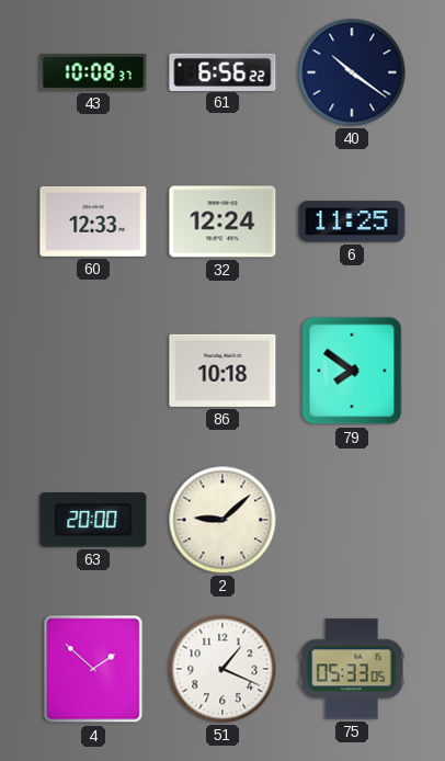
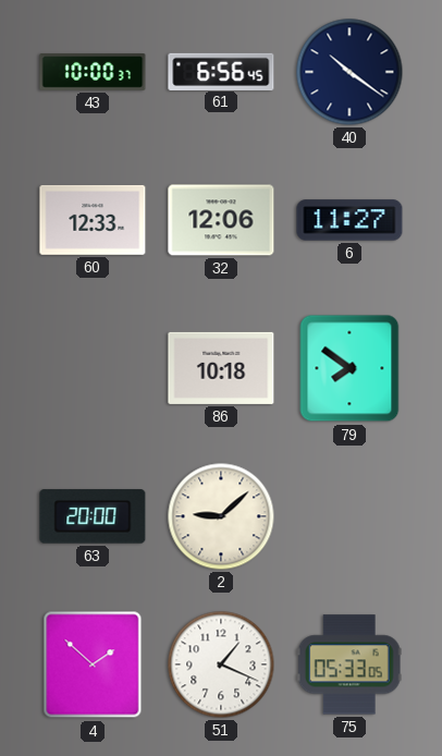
43: 10:08 -> 10:00
61: 6:56:22 -> 6:56:45
32: 12:24 -> 12:06
6: 11:25 -> 11:27
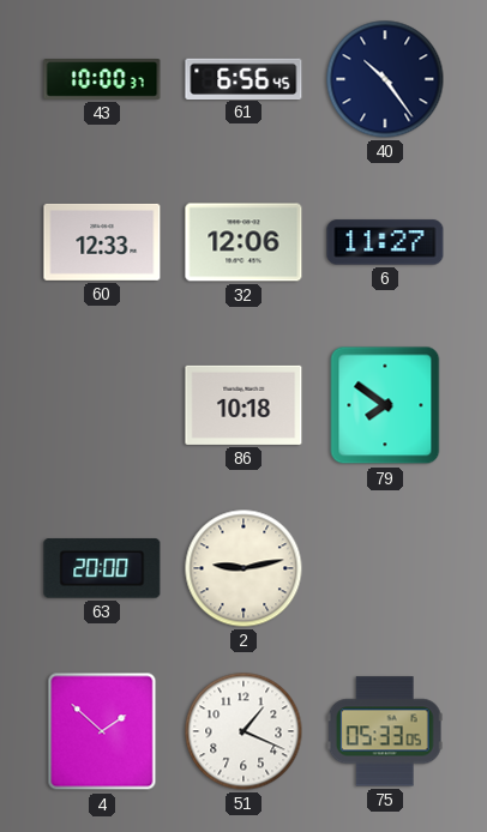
40: 10:21 -> 10:24
2: 9:08 -> 9:13
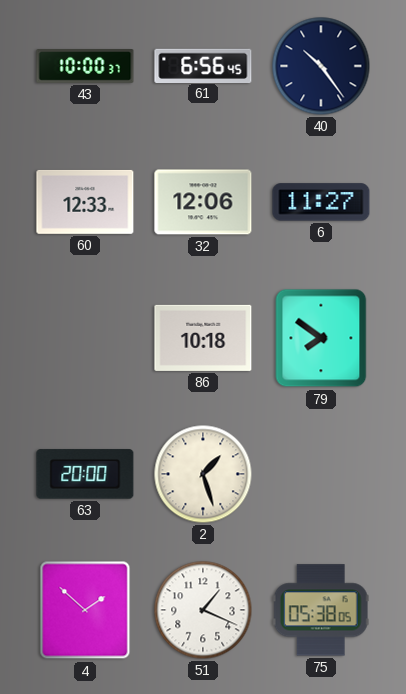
2: 9:13 -> 1:27
75: 05:33 -> 05:38
